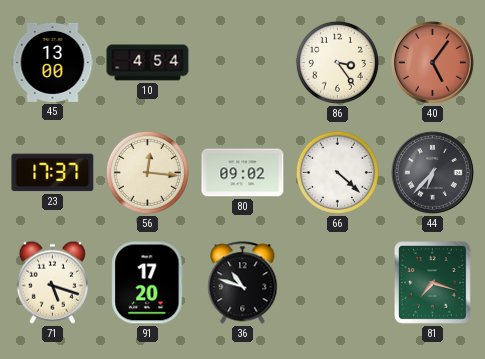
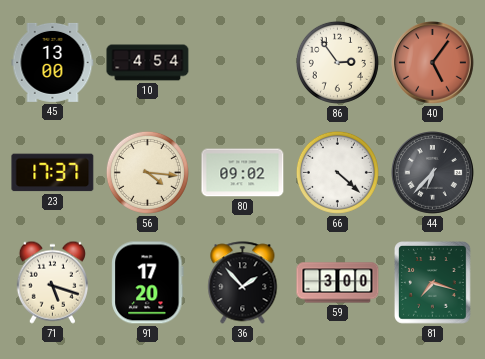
86: 3:24 -> 2:54
56: 12:16 -> 4:16
36: 10:48 -> 1:53
59: none -> 3:00
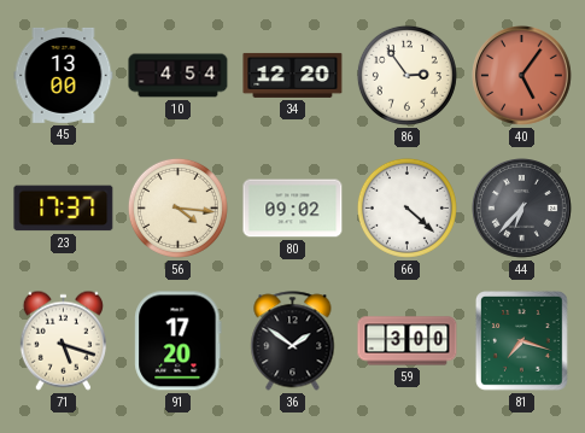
34: none -> 12:20
36: 1:53 -> 1:51
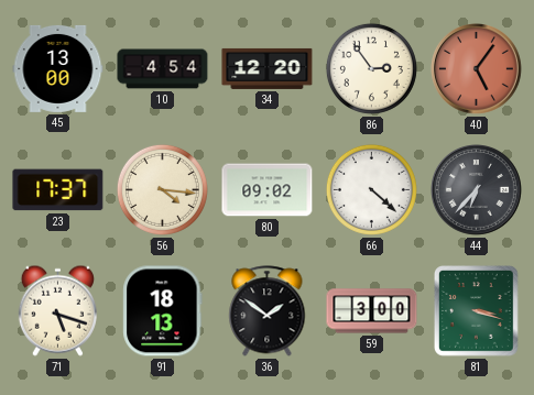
91: 17:20 -> 18:13
81: 7:18 -> 3:18
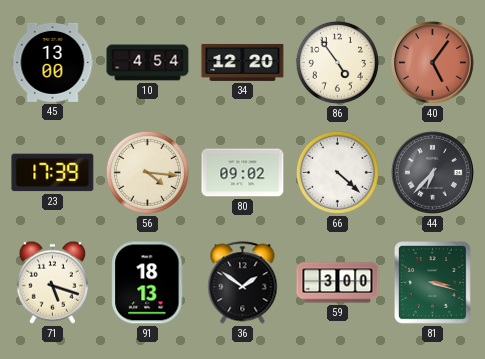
86: 2:54 -> 4:54
23: 17:37 -> 17:39
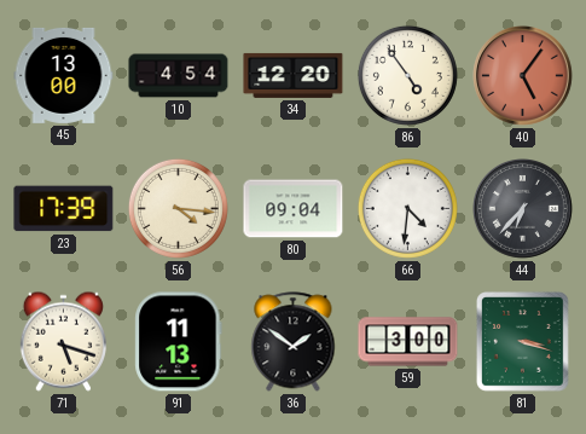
80: 09:02 -> 09:04
66: 4:22 -> 4:31
91: 18:13 -> 11:13
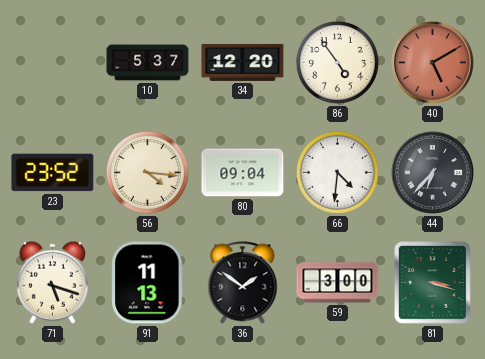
45: 13:00 -> none
10: 4:54 -> 5:37
40: 5:06 -> 5:10
23: 17:39 -> 23:52
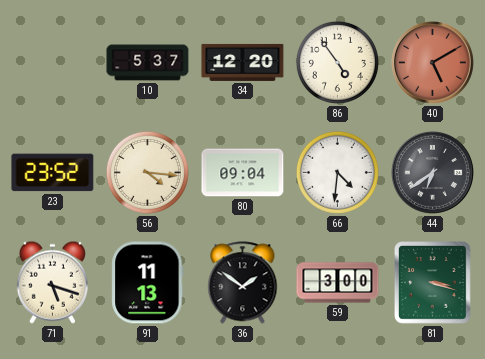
44: 6:37 -> 6:39
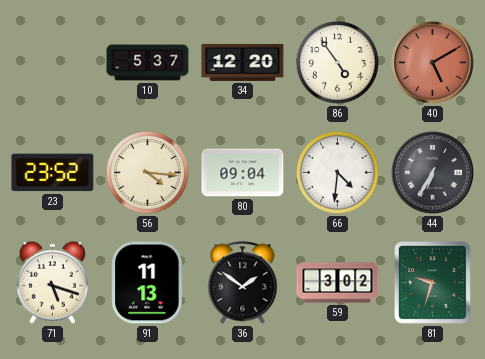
44: 6:39 -> 6:35
59: 3:00 -> 3:02
81: 3:18 -> 9:33
